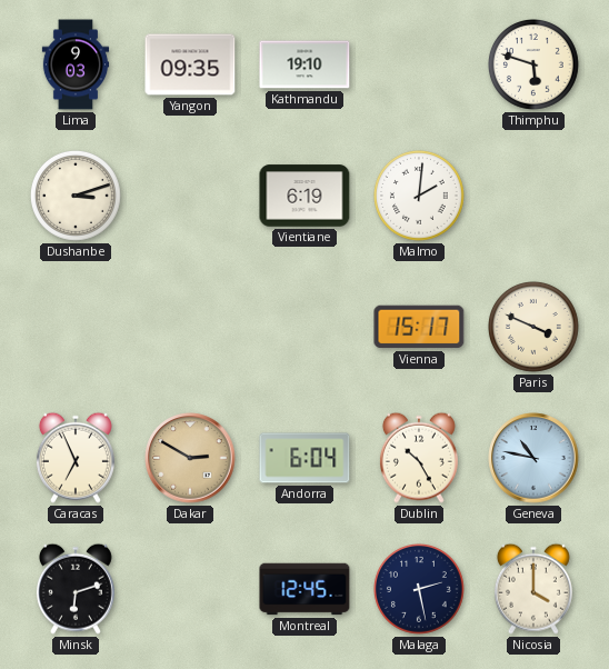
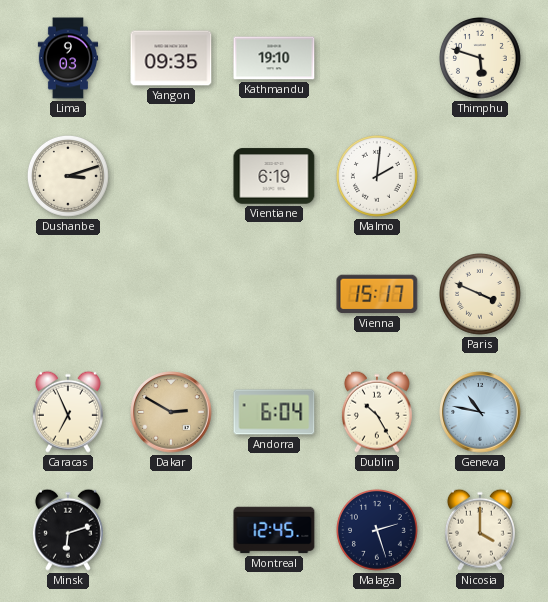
Malaga: 2:28 -> 2:27
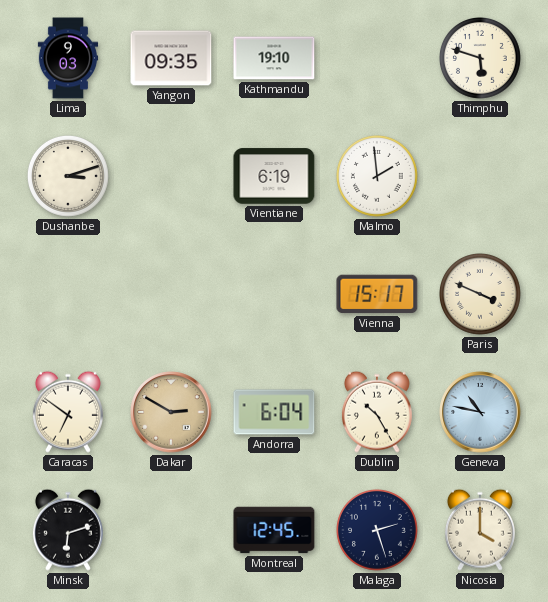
Malmo: 2:01 -> 1:59
Caracas: 6:56 -> 6:51
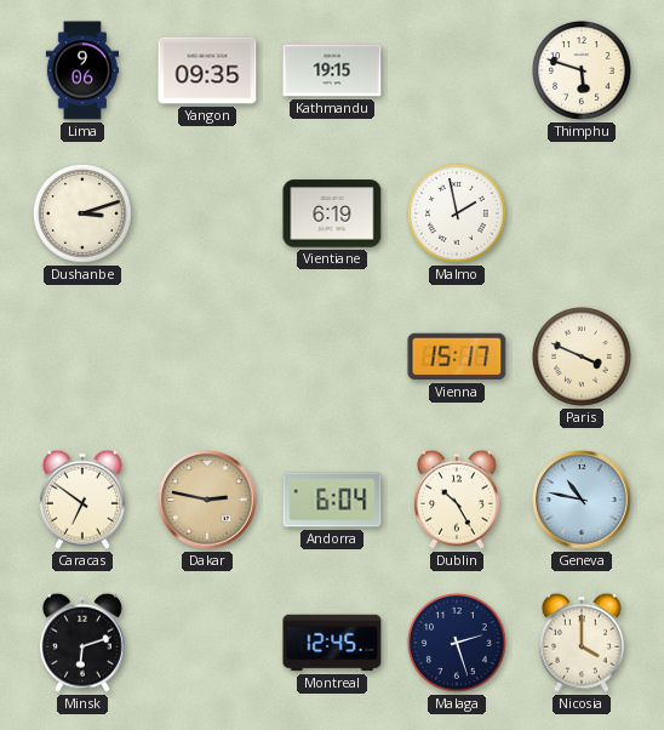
Lima: 9:03 -> 9:06
Kathmandu: 19:10 -> 19:15
Malmo: 1:59 -> 1:58
Dakar: 2:50 -> 2:47
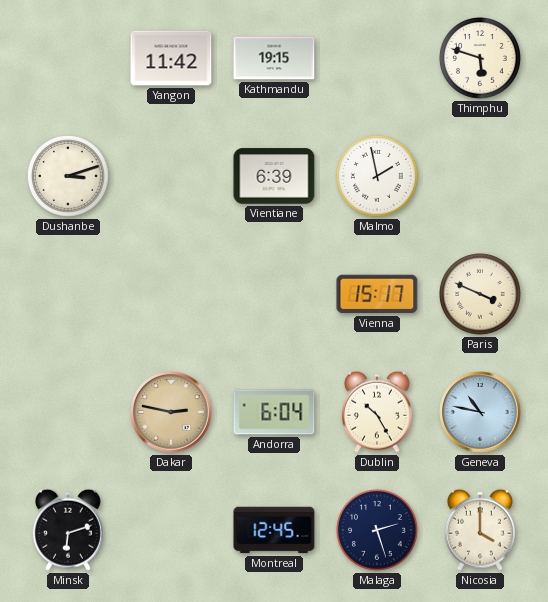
Lima: 9:06 -> none
Yangon: 09:35 -> 11:42
Vientiane: 6:19 -> 6:39
Caracas: 6:51 -> none
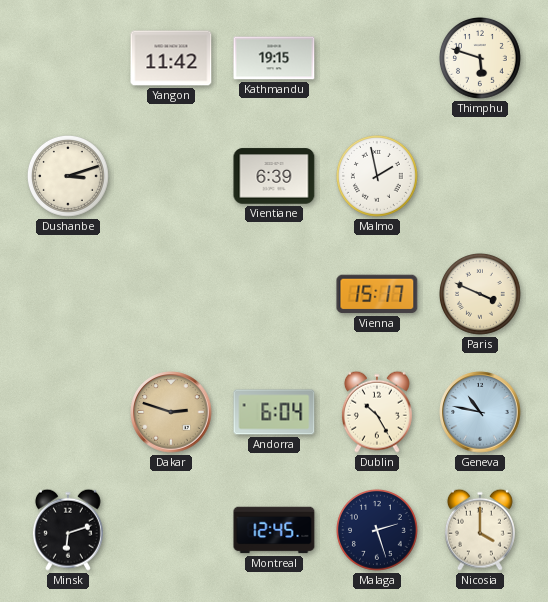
Dakar: 2:47 -> 2:48
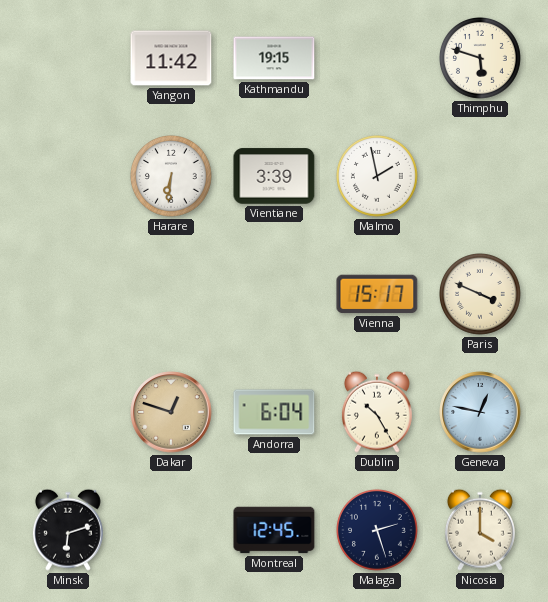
Dushanbe: 3:12 -> none
Harare: none -> 6:31
Vientiane: 6:39 -> 3:39
Dakar: 2:48 -> 12:48
Geneva: 10:47 -> 12:47
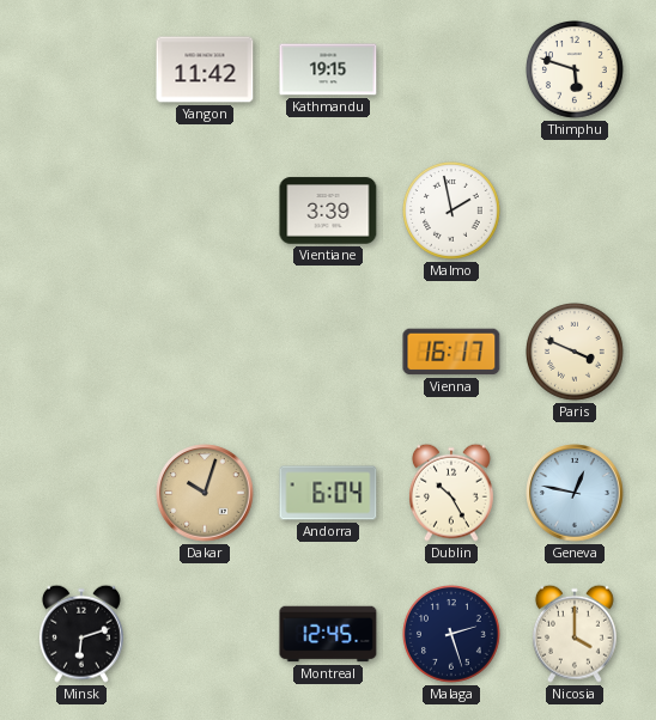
Harare: 6:31 -> none
Vienna: 15:17 -> 16:17
Dakar: 12:48 -> 10:03
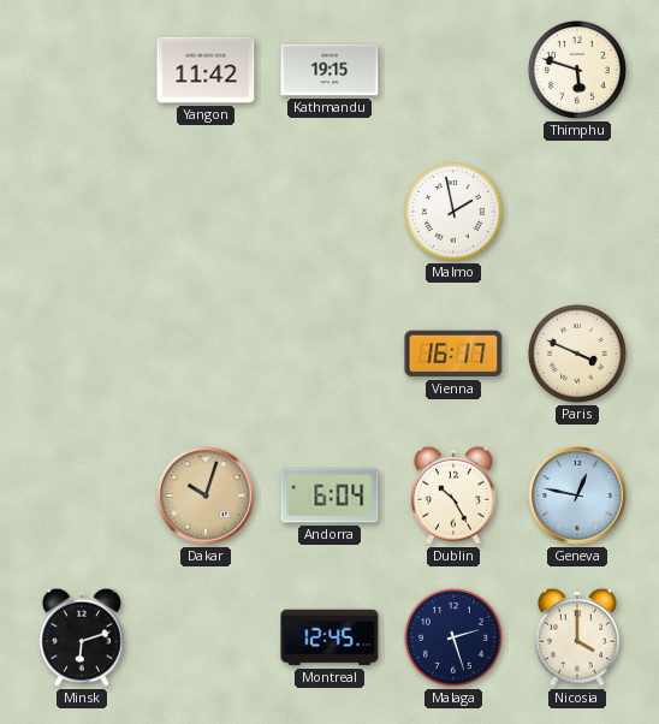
Vientiane: 3:39 -> none
